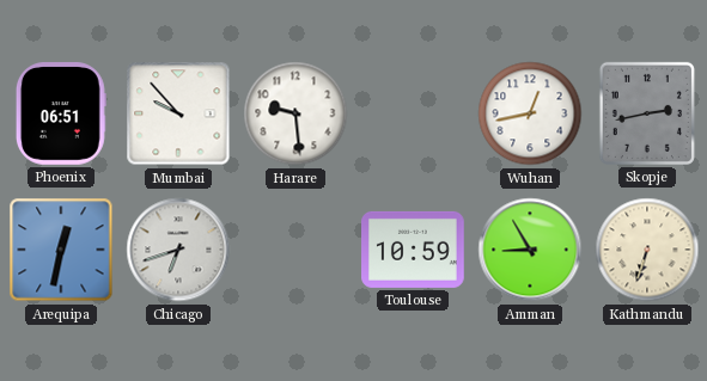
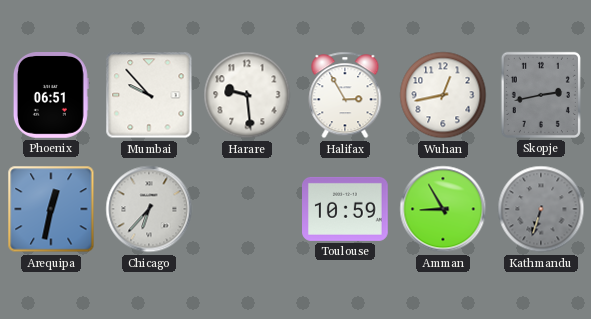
Halifax: none -> 2:55
Chicago: 6:42 -> 6:37
Kathmandu dial: cream -> grey
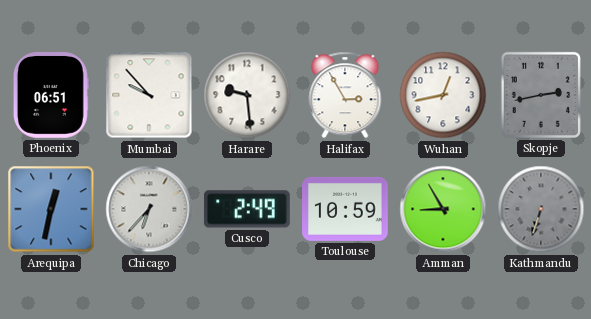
Cusco: none -> 2:49
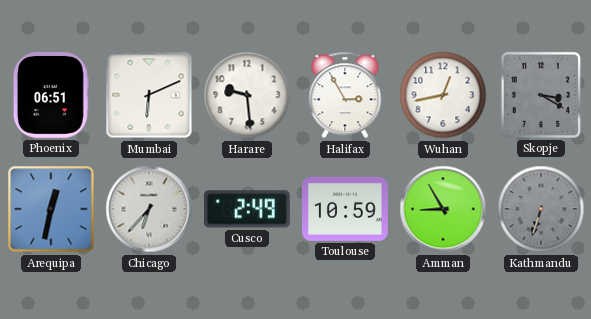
Mumbai: 9:53 -> 6:11
Skopje: 2:43 -> 3:20
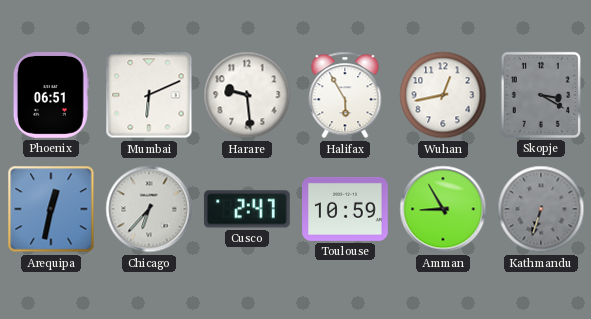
Halifax: 2:55 -> 5:55
Cusco: 2:49 -> 2:47
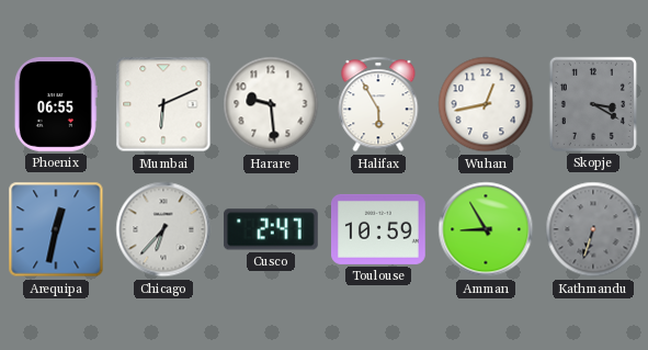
Phoenix: 06:51 -> 06:55
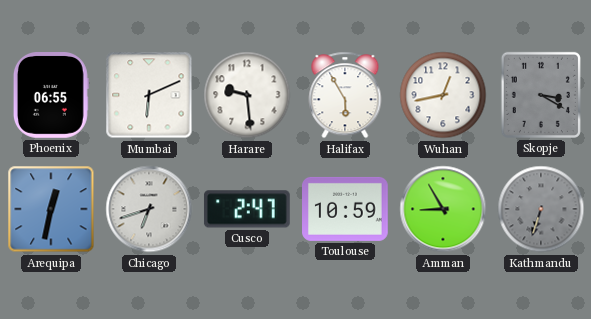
Chicago: 6:37 -> 6:42
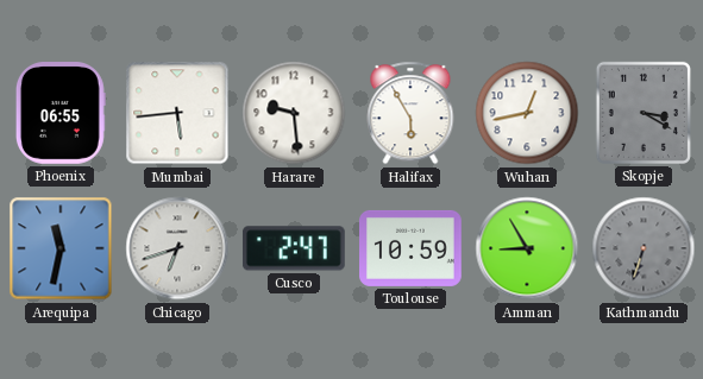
Mumbai: 6:11 -> 5:44
Arequipa: 12:32 -> 11:32
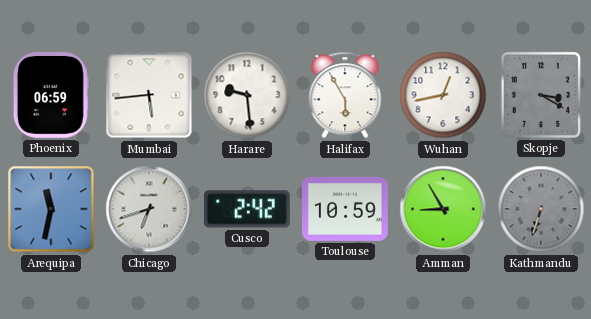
Phoenix: 06:55 -> 06:59
Cusco: 2:47 -> 2:42
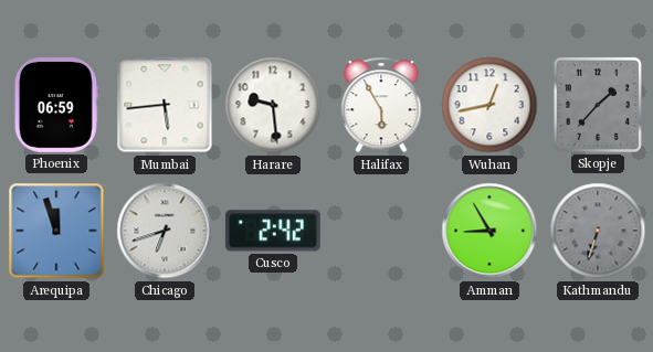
Skopje: 3:20 -> 1:37
Arequipa: 11:32 -> 11:57
Toulouse: 10:59 -> none
